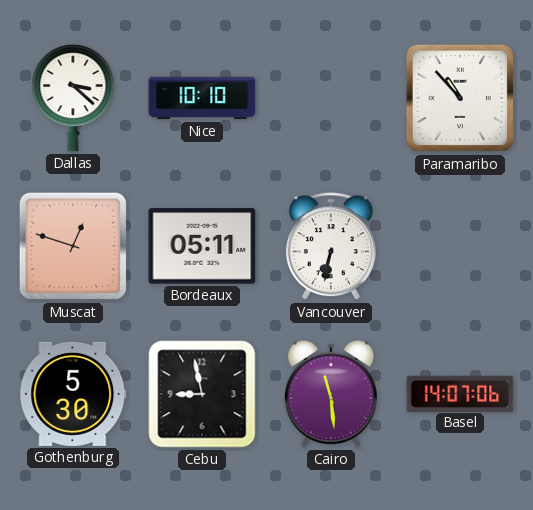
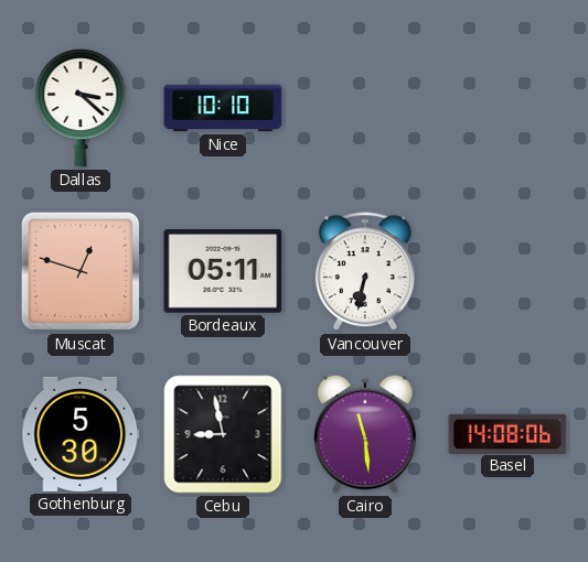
Paramaribo: 10:53 -> none
Basel: 14:07 -> 14:08
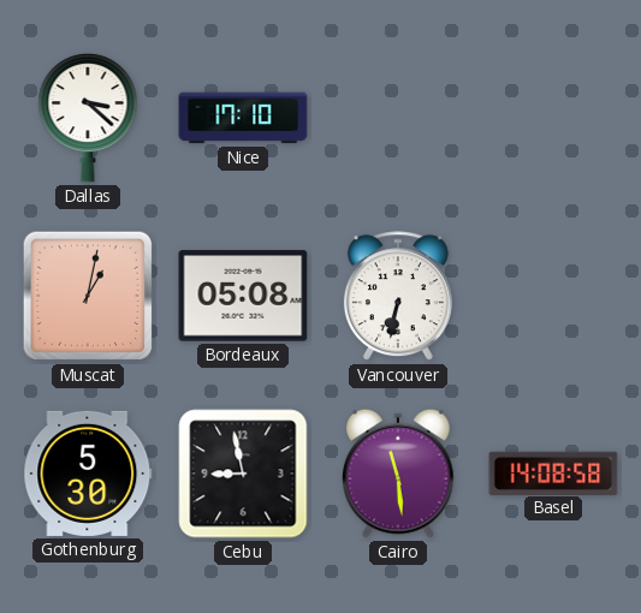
Nice: 10:10 -> 17:10
Muscat: 12:48 -> 1:02
Bordeaux: 05:11 -> 05:08
Basel: 14:08:06 -> 14:08:58
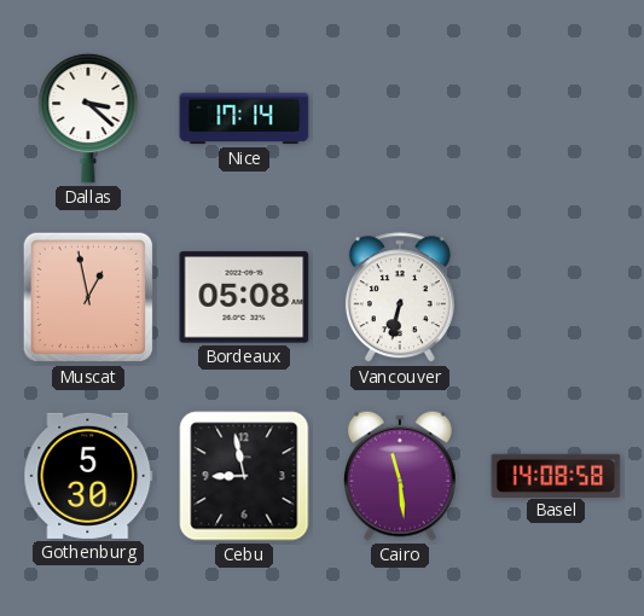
Nice: 17:10 -> 17:14
Muscat: 1:02 -> 12:58
